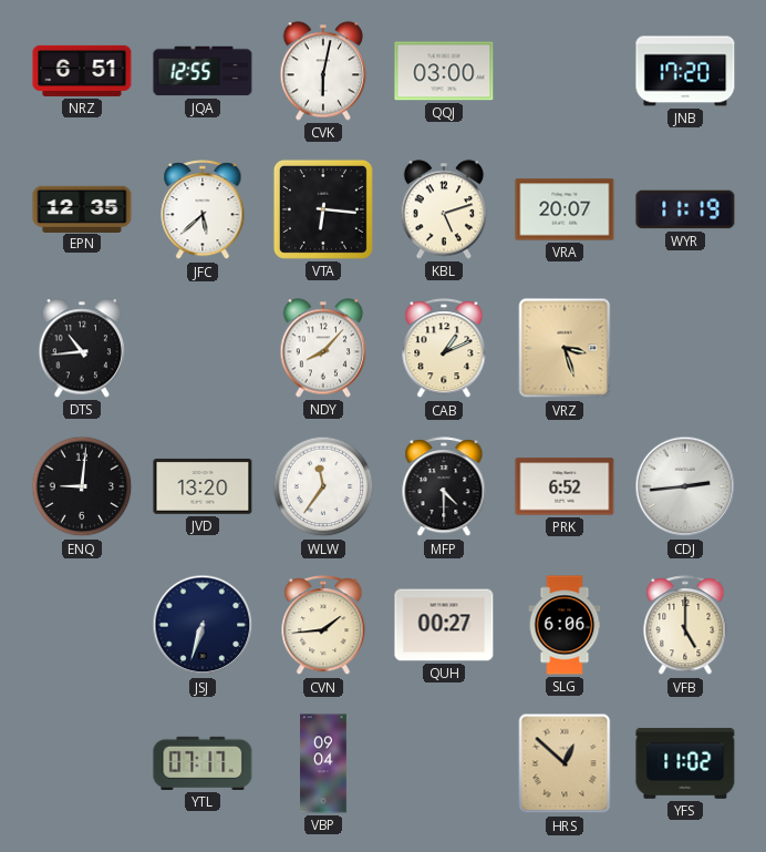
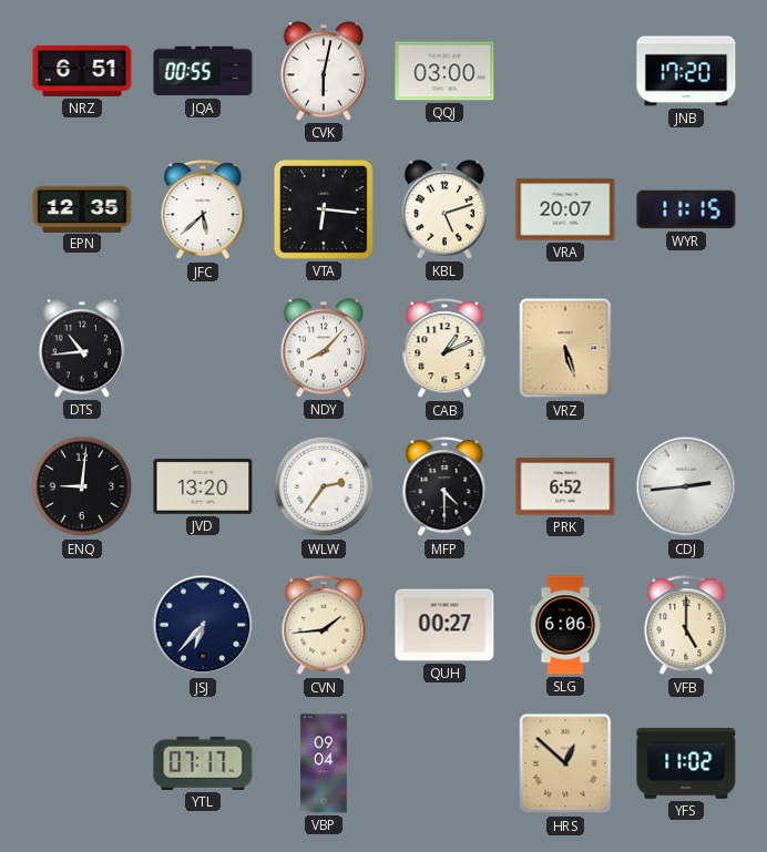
JQA: 12:55 -> 00:55
WYR: 11:19 -> 11:15
VRZ: 3:27 -> 5:27
WLW: 11:36 -> 2:36
JSJ: 6:33 -> 6:37
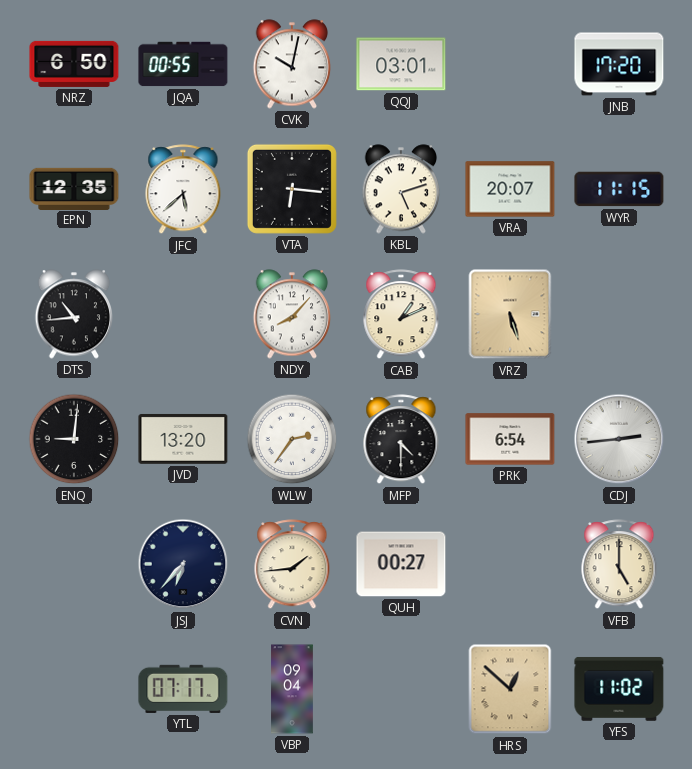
NRZ: 6:51 -> 6:50
CVK: 6:02 -> 10:02
QQJ: 03:00 -> 03:01
PRK: 6:52 -> 6:54
SLG: 6:06 -> none
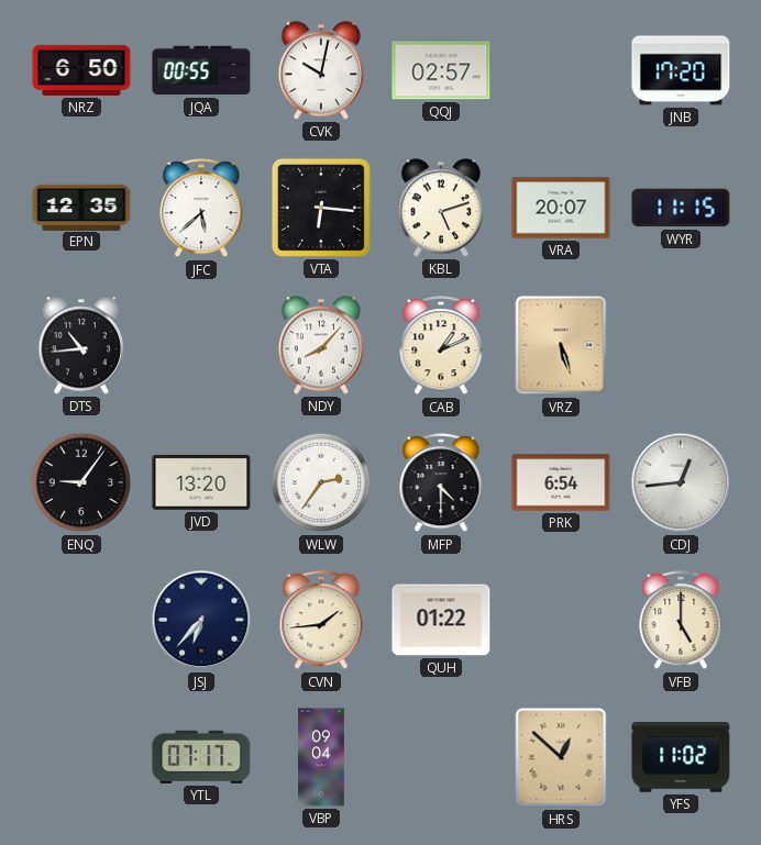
QQJ: 03:01 -> 02:57
ENQ: 9:01 -> 9:06
CDJ: 2:44 -> 12:44
QUH: 00:27 -> 01:22
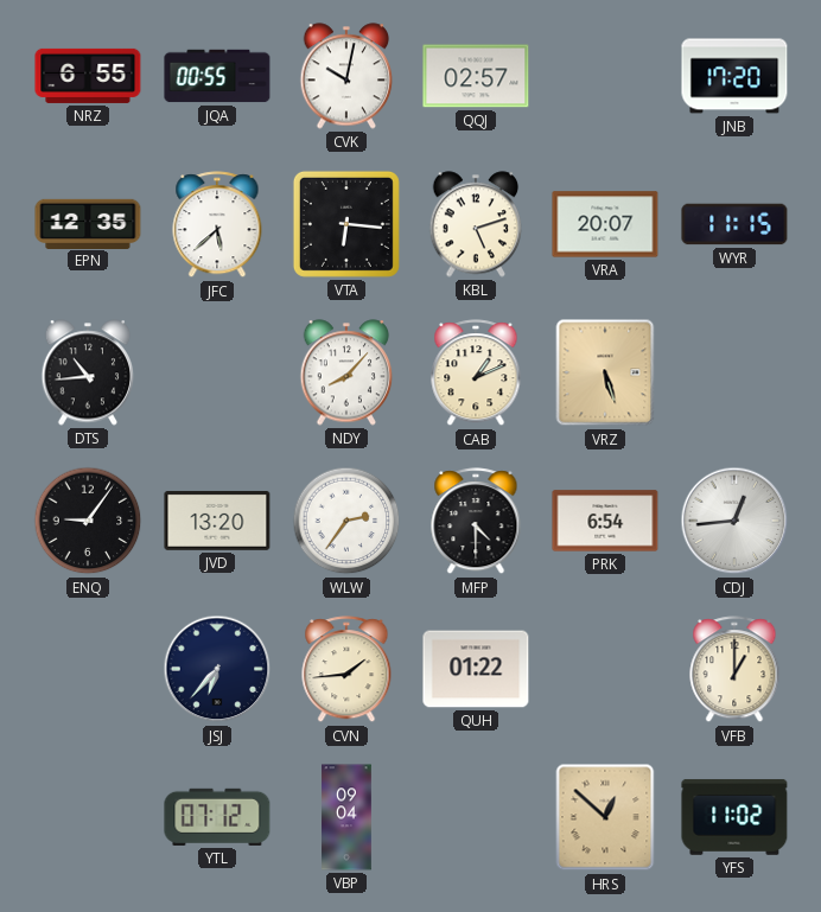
NRZ: 6:50 -> 6:55
VFB: 5:00 -> 1:00
YTL: 07:17 -> 07:12
